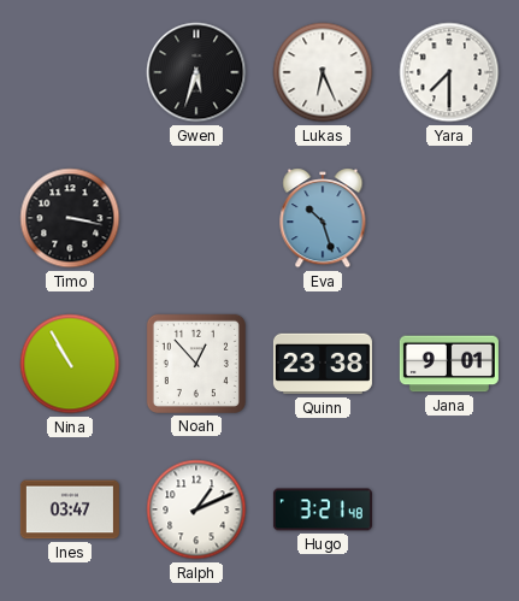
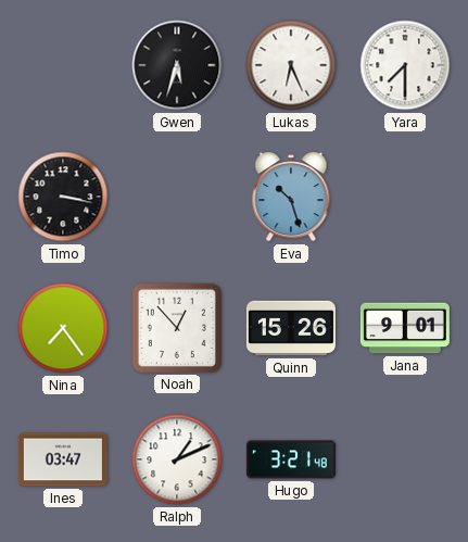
Nina: 10:55 -> 7:24
Quinn: 23:38 -> 15:26
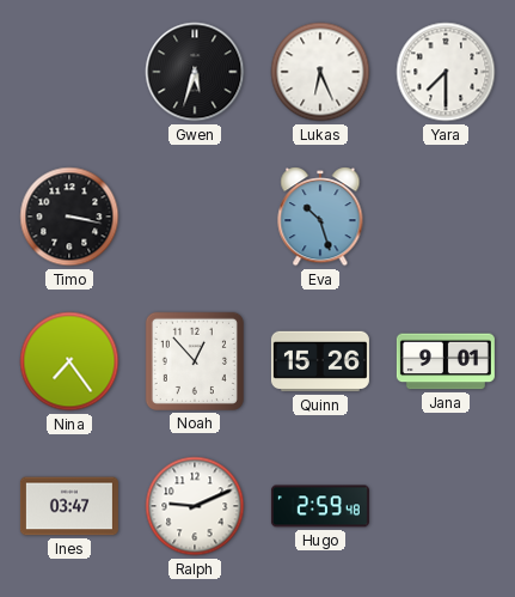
Ralph: 1:11 -> 9:11
Hugo: 3:21 -> 2:59
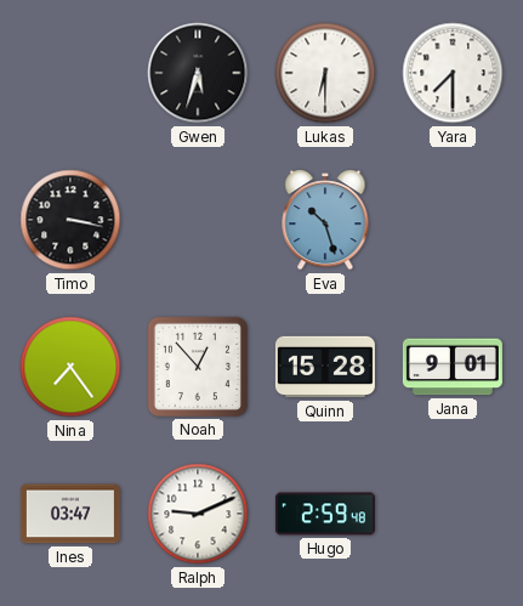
Lukas: 6:26 -> 6:30
Quinn: 15:26 -> 15:28
